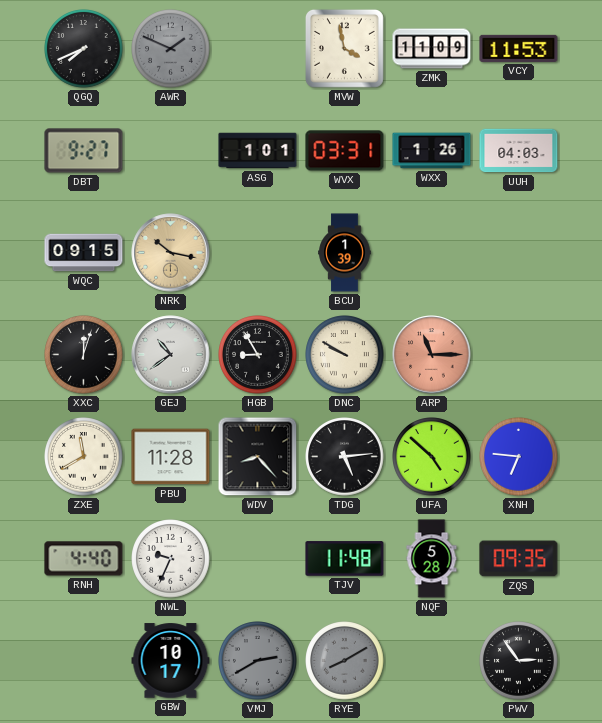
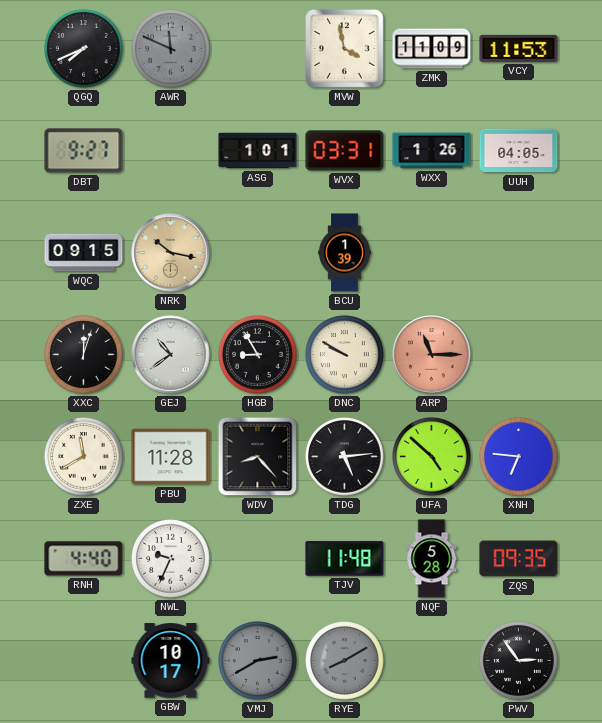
AWR: 1:49 -> 11:49
UUH: 04:03 -> 04:05
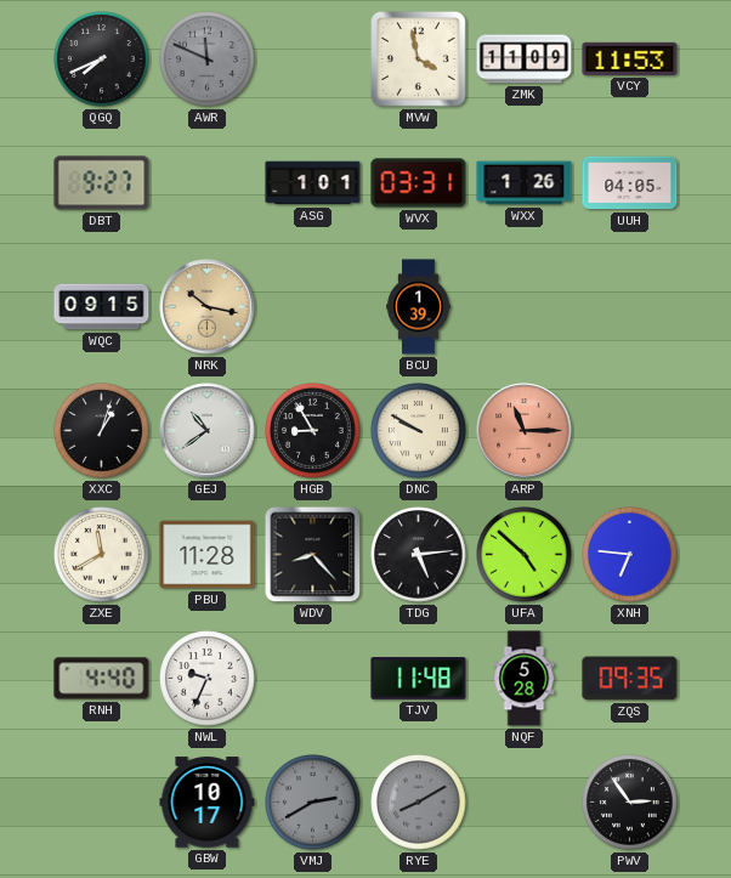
XXC: 12:03 -> 1:03
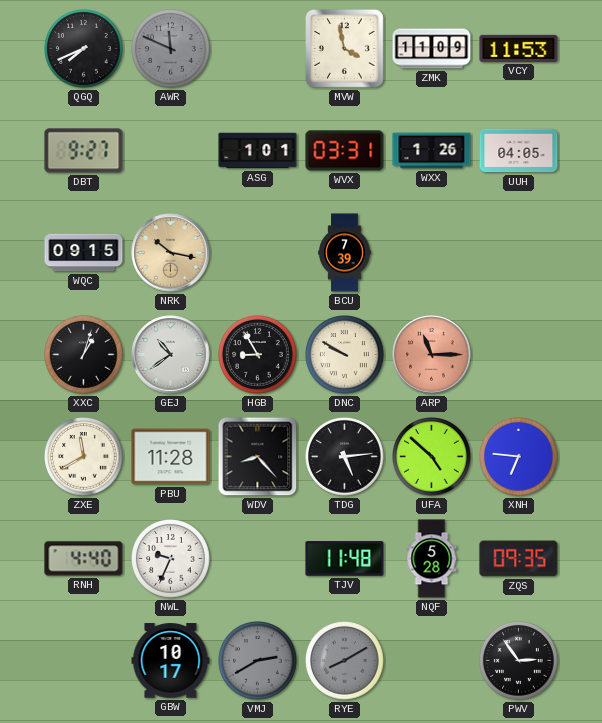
BCU: 1:39 -> 7:39
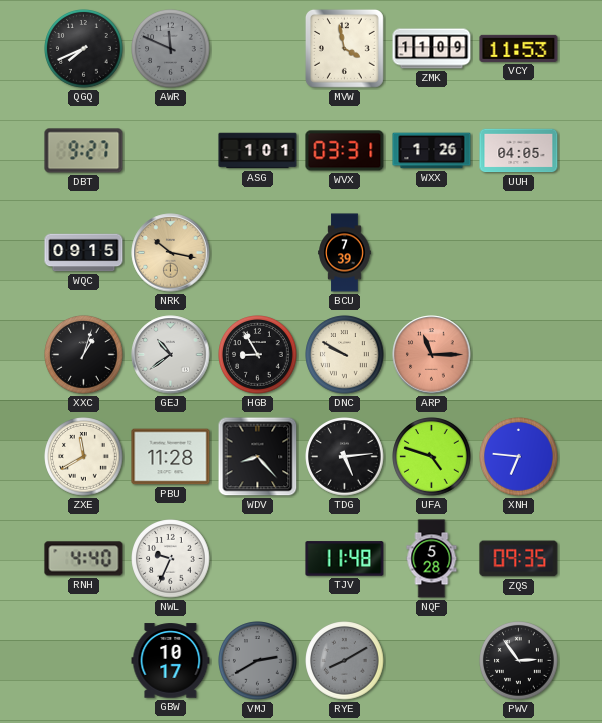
UFA: 4:52 -> 4:48
